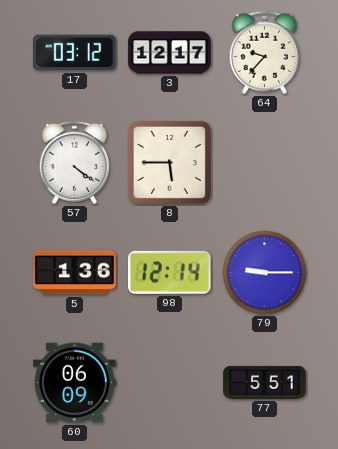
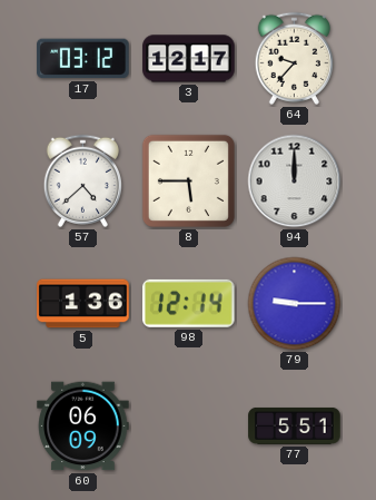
57: 4:21 -> 4:38
94: none -> 12:00
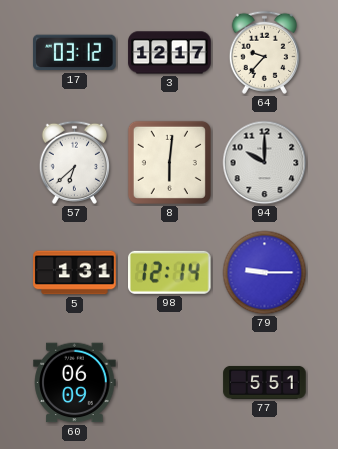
57: 4:38 -> 6:38
8: 5:45 -> 6:01
94: 12:00 -> 10:00
5: 1:36 -> 1:31
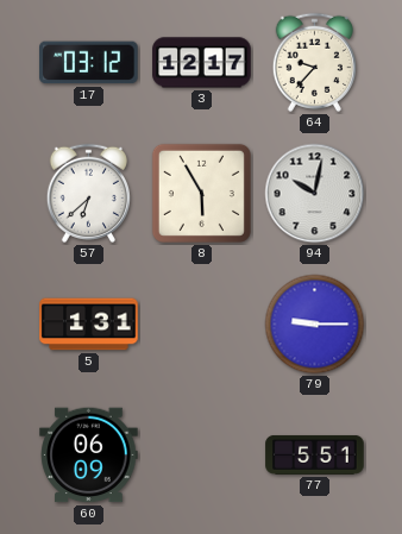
8: 6:01 -> 5:55
94: 10:00 -> 10:02
98: 12:14 -> none
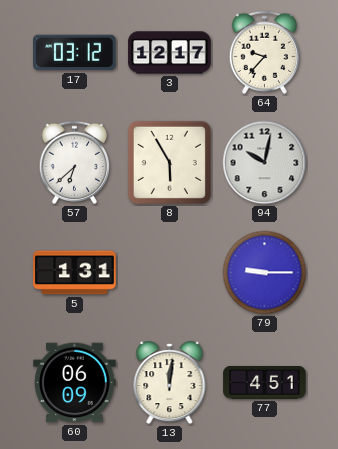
13: none -> 12:01
77: 5:51 -> 4:51
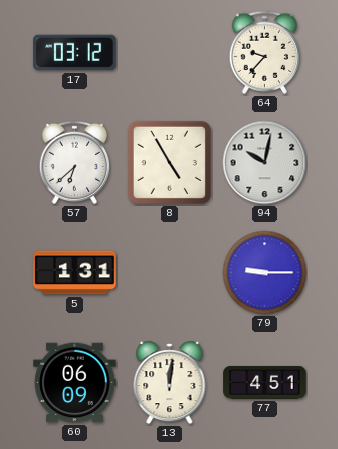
3: 12:17 -> none
8: 5:55 -> 4:55
